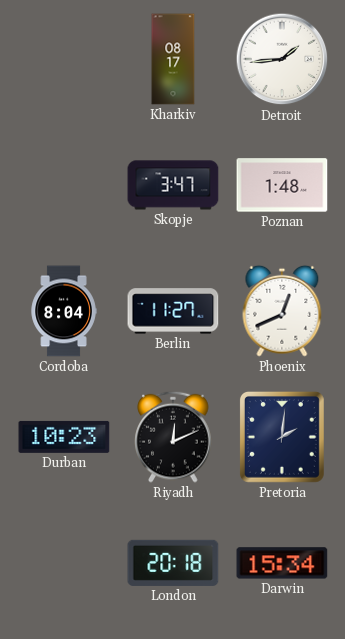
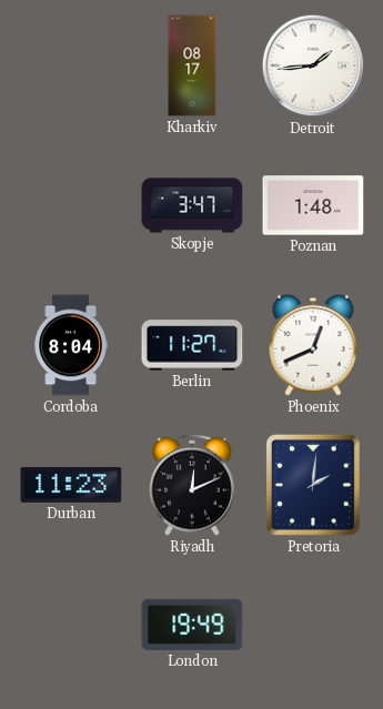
Durban: 10:23 -> 11:23
London: 20:18 -> 19:49
Darwin: 15:34 -> none
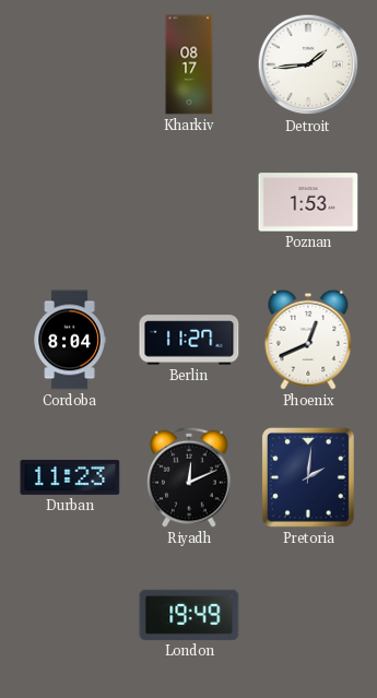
Skopje: 3:47 -> none
Poznan: 1:48 -> 1:53
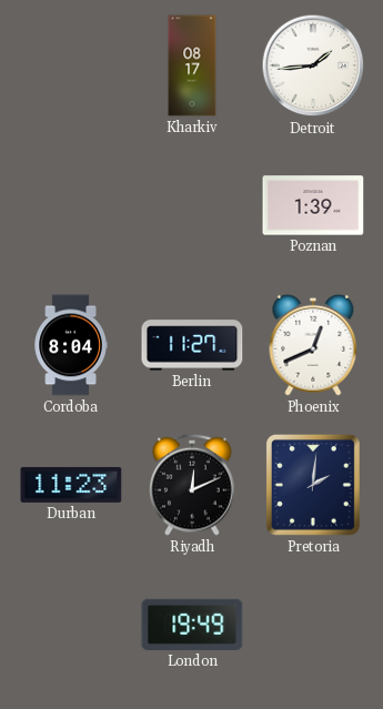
Poznan: 1:53 -> 1:39
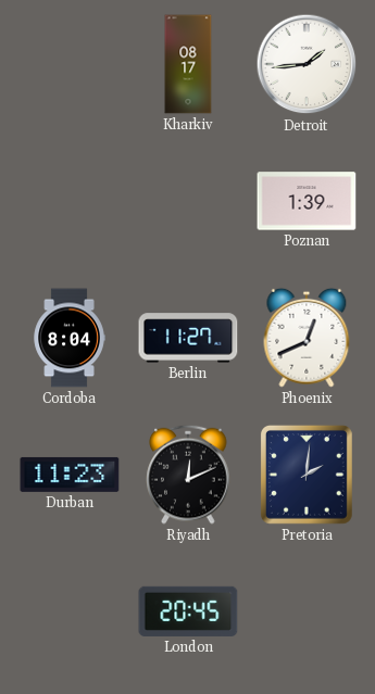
London: 19:49 -> 20:45
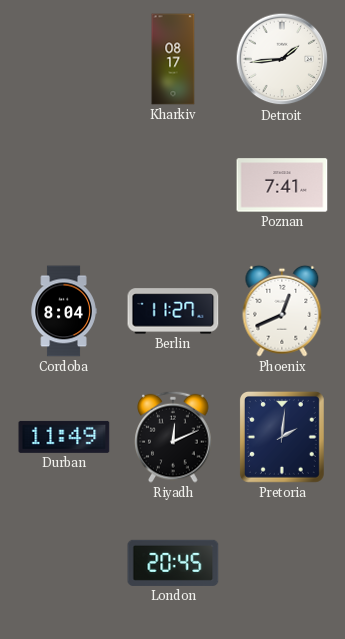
Poznan: 1:39 -> 7:41
Durban: 11:23 -> 11:49
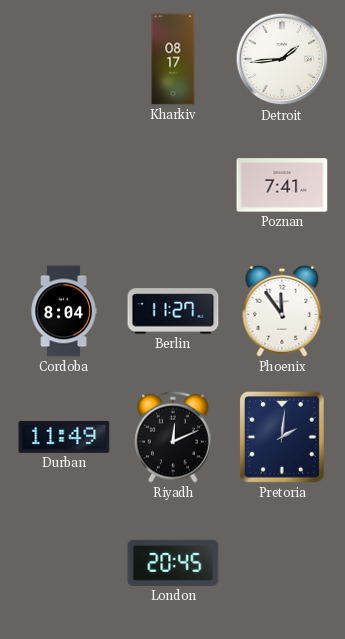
Phoenix: 12:41 -> 11:54
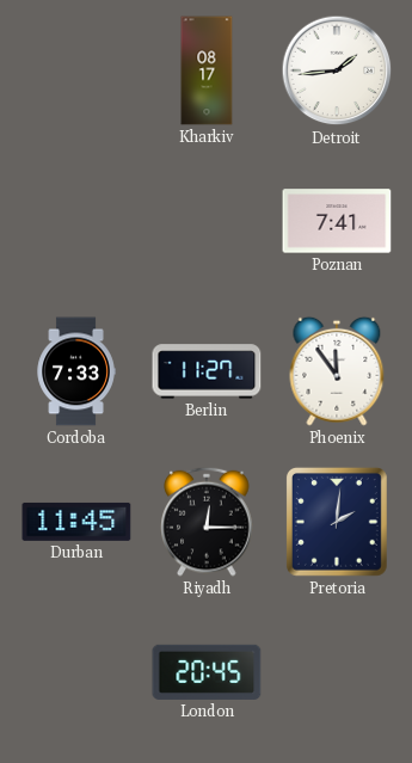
Cordoba: 8:04 -> 7:33
Durban: 11:49 -> 11:45
Riyadh: 12:11 -> 12:15
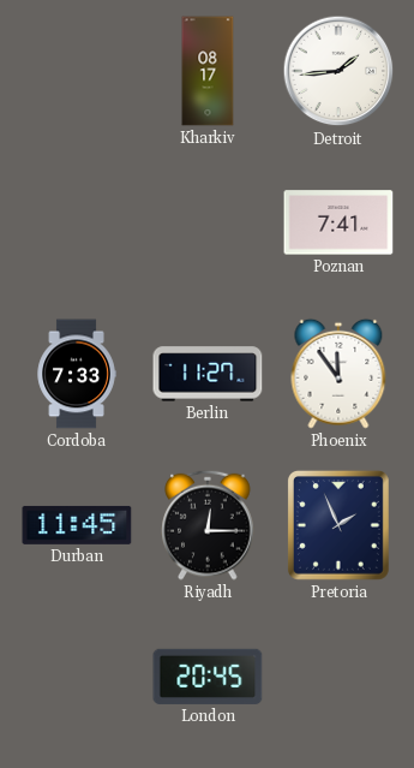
Pretoria: 2:01 -> 1:56
